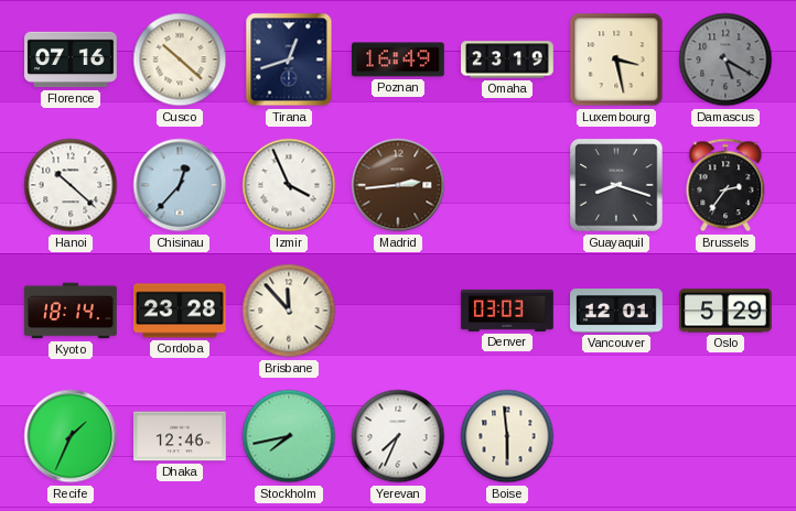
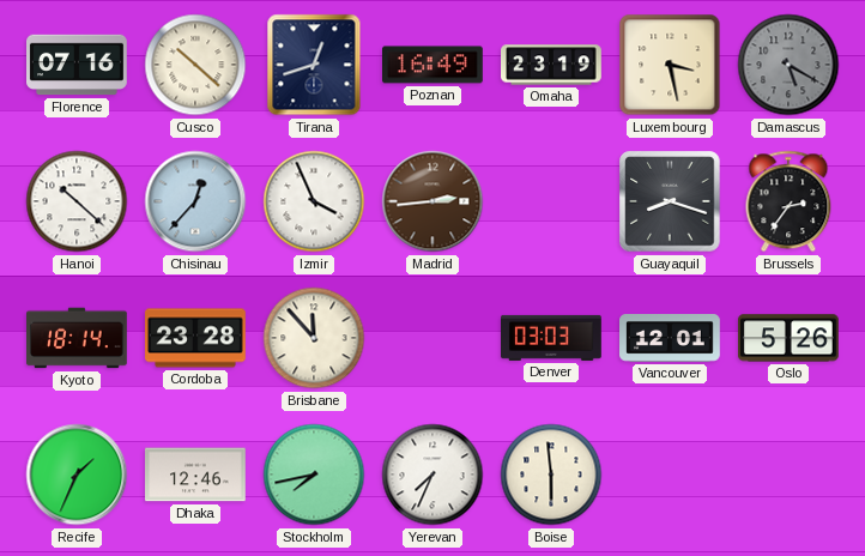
Oslo: 5:29 -> 5:26
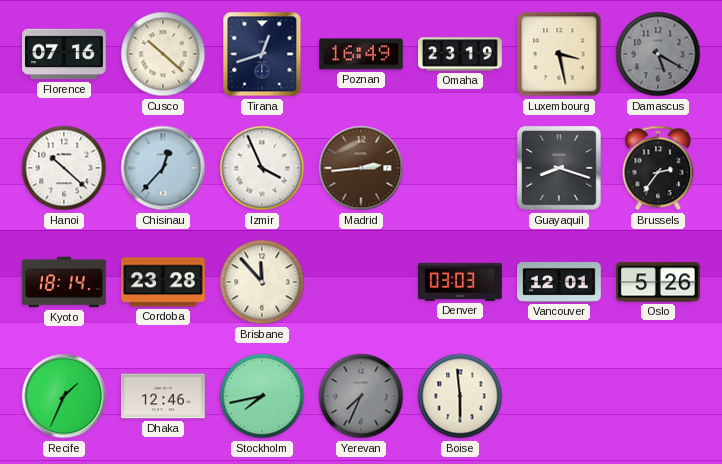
Yerevan dial: white -> grey
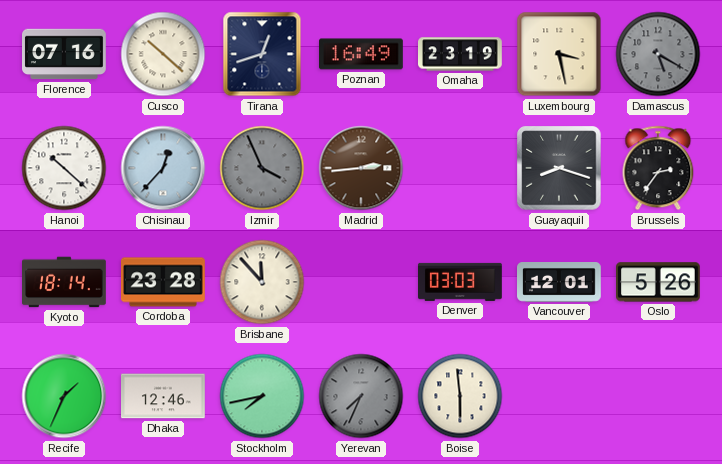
Izmir dial: white -> grey
